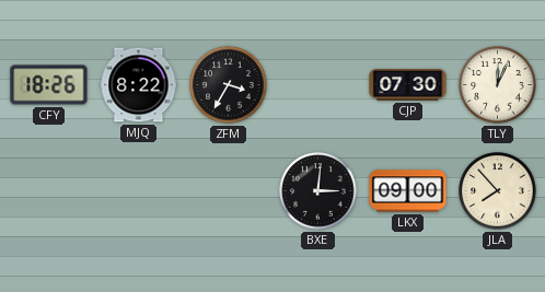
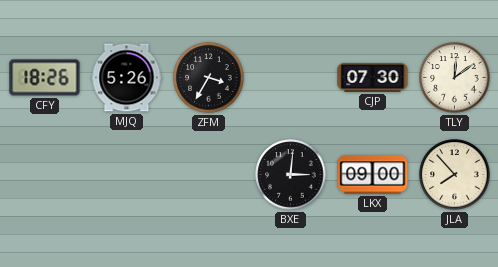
MJQ: 8:22 -> 5:26
TLY: 12:04 -> 12:09
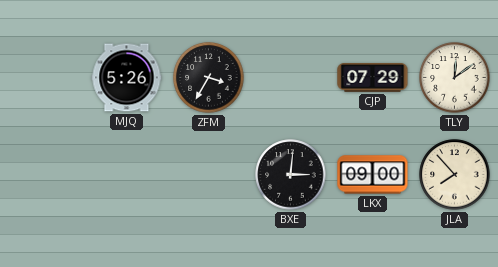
CFY: 18:26 -> none
CJP: 07:30 -> 07:29
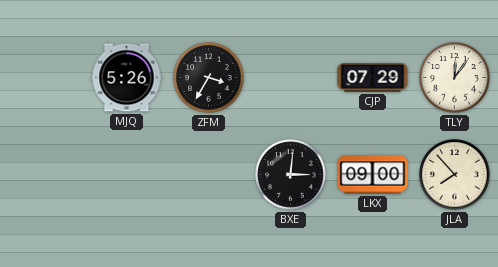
TLY: 12:09 -> 12:06
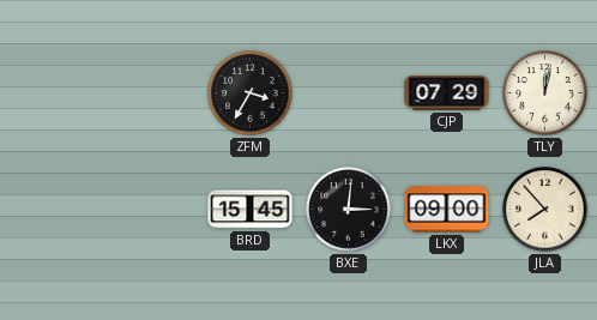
MJQ: 5:26 -> none
TLY: 12:06 -> 12:02
BRD: none -> 15:45
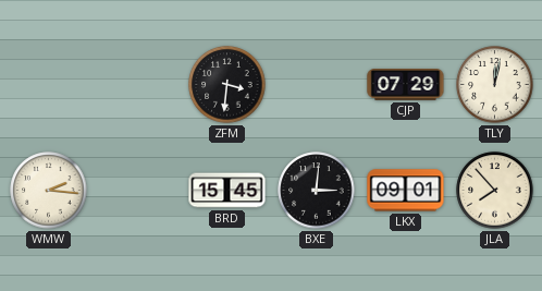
ZFM: 3:35 -> 3:31
WMW: none -> 2:16
LKX: 09:00 -> 09:01
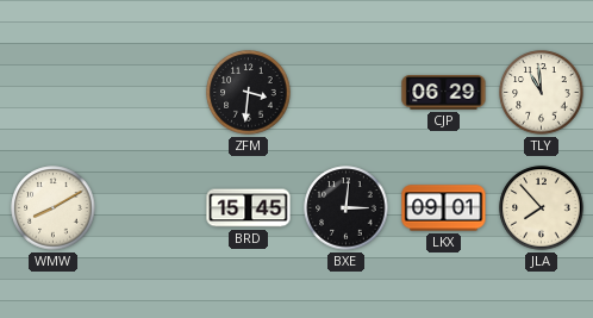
CJP: 07:29 -> 06:29
TLY: 12:02 -> 10:59
WMW: 2:16 -> 8:10
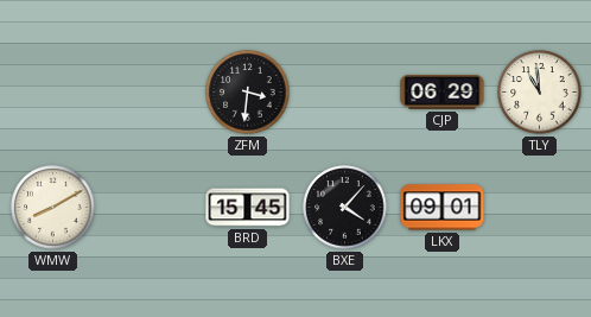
BXE: 3:01 -> 4:07
JLA: 7:53 -> none
